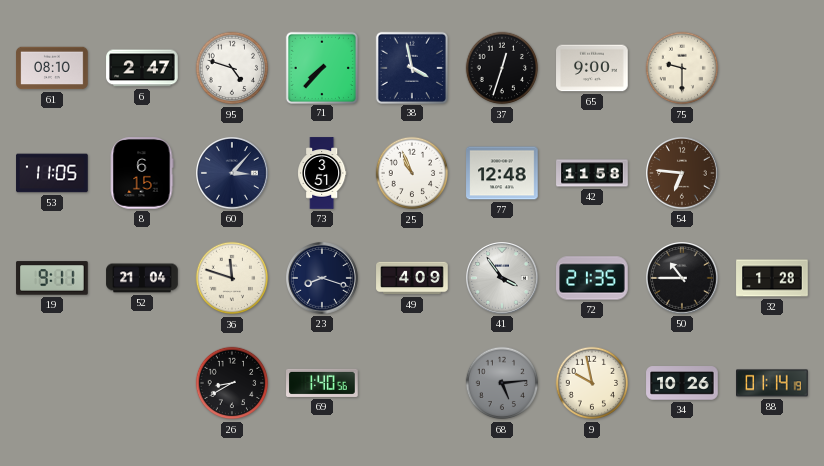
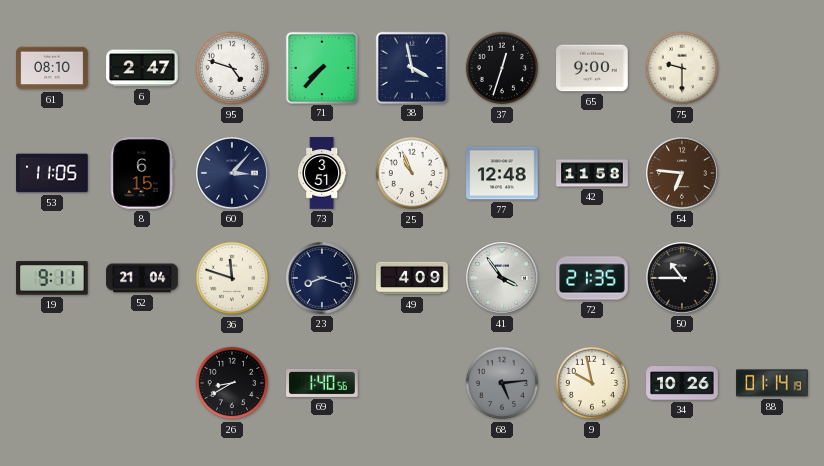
32: 1:28 -> none
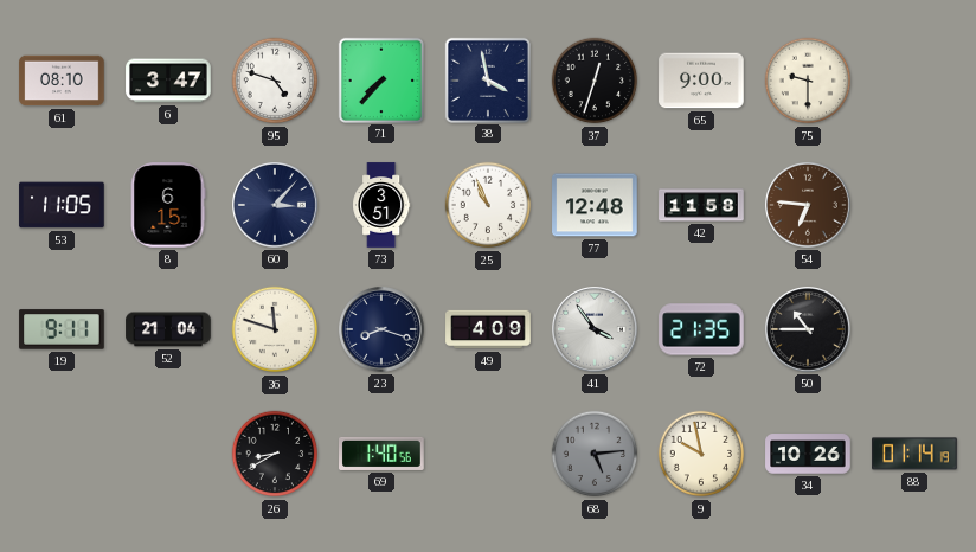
6: 2:47 -> 3:47
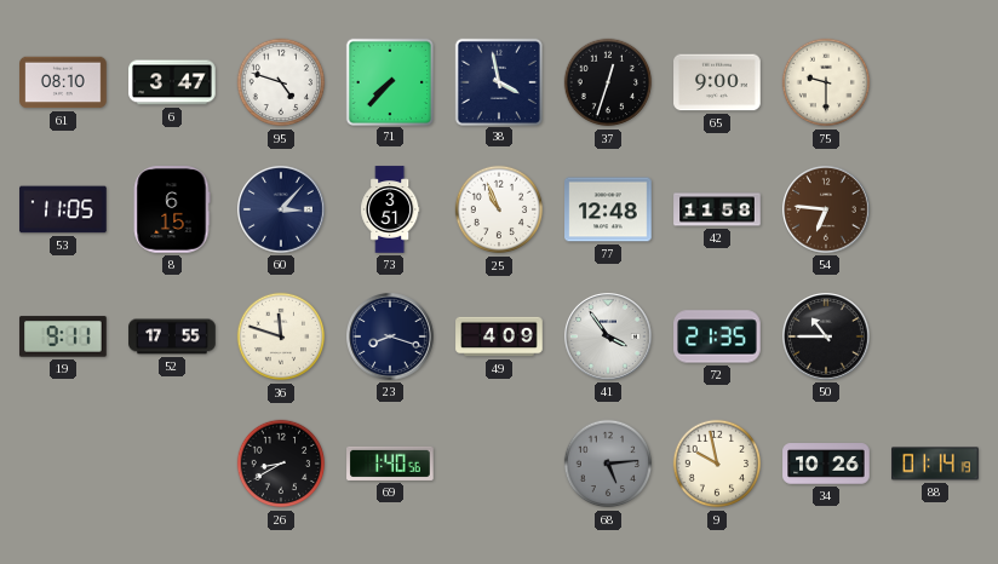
52: 21:04 -> 17:55
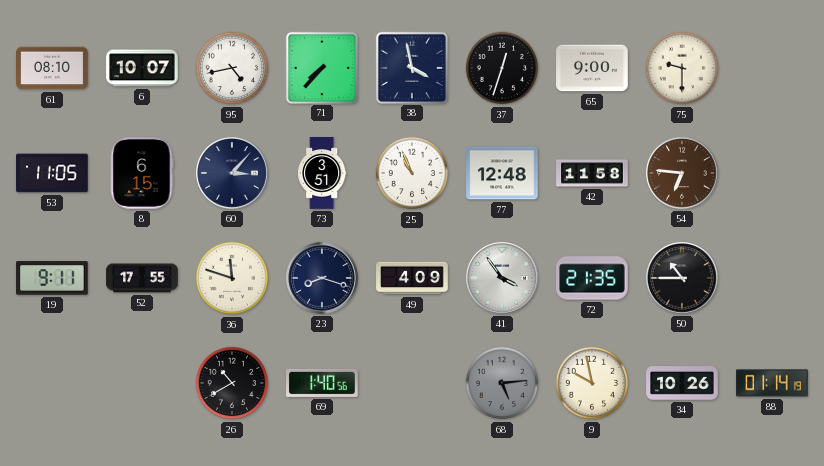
6: 3:47 -> 10:07
95: 4:48 -> 4:43
26: 8:40 -> 10:40
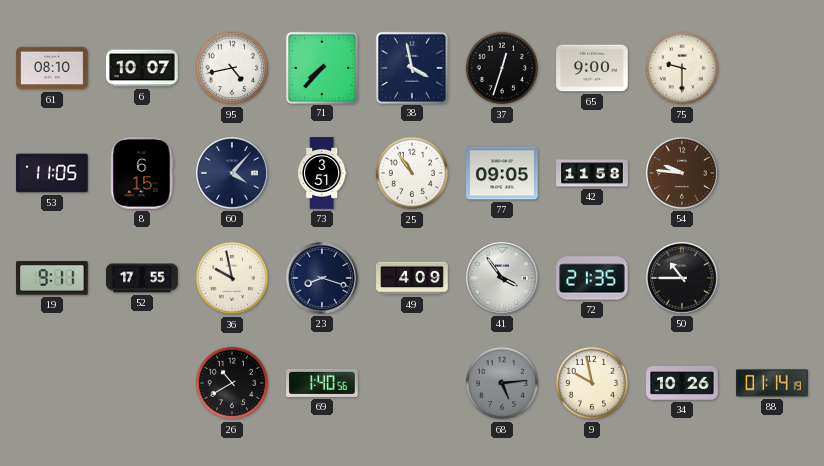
60: 3:07 -> 4:07
25: 10:56 -> 10:54
77: 12:48 -> 09:05
54: 6:46 -> 9:46
36: 11:48 -> 9:58
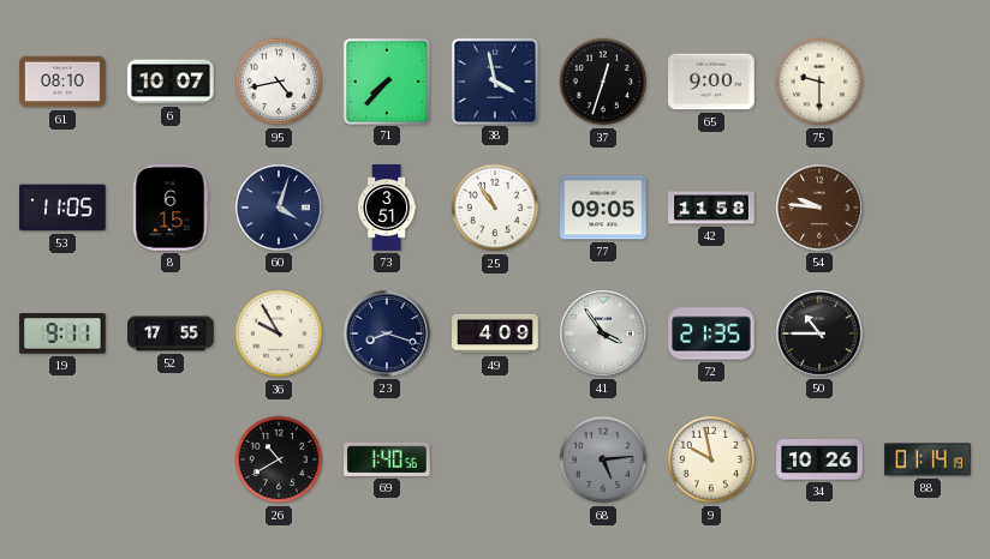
60: 4:07 -> 4:03
36: 9:58 -> 9:55
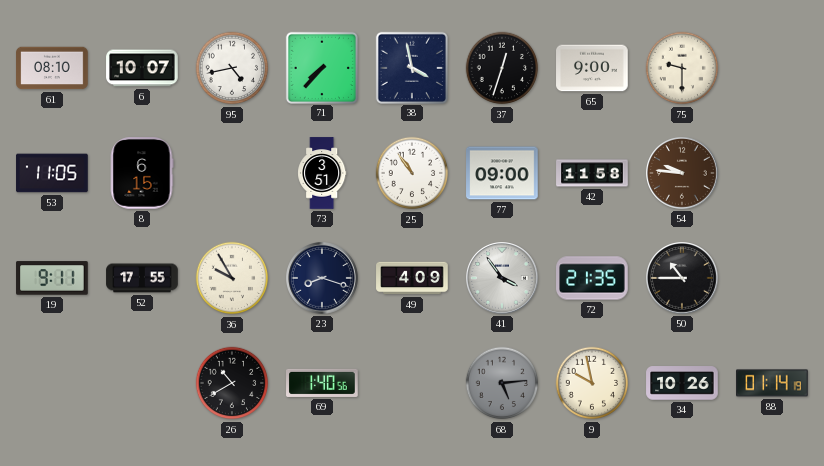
60: 4:03 -> none
77: 09:05 -> 09:00
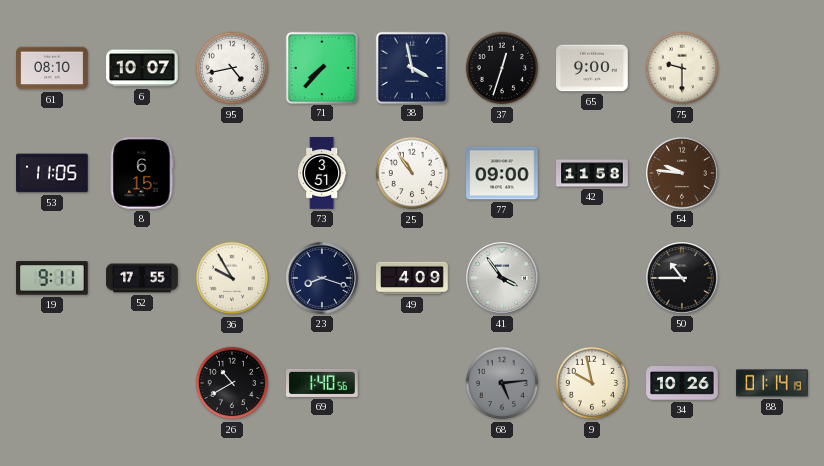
72: 21:35 -> none
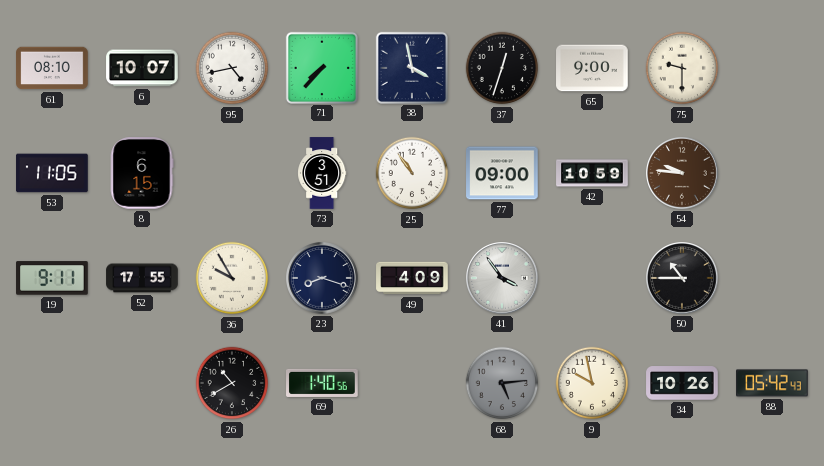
42: 11:58 -> 10:59
88: 01:14 -> 05:42
